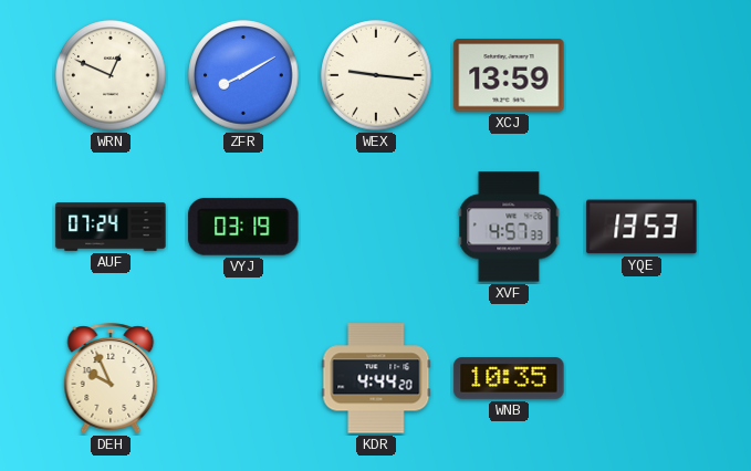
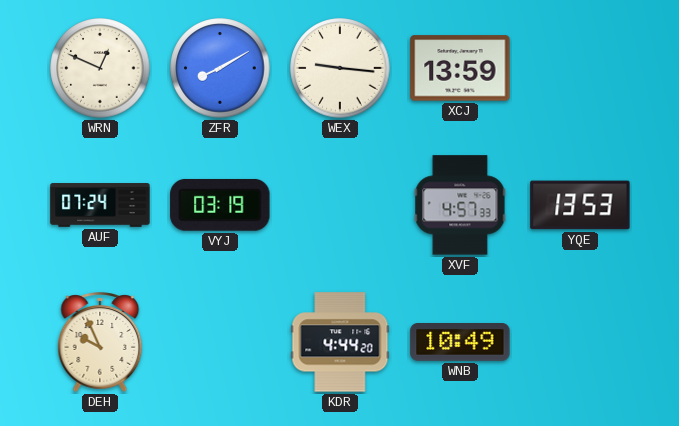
WNB: 10:35 -> 10:49
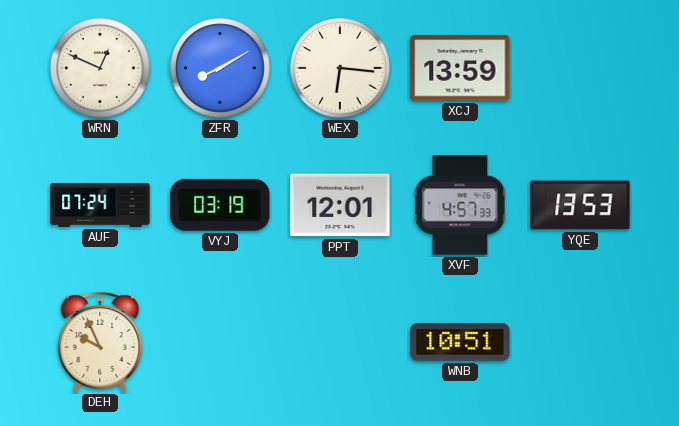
WEX: 9:16 -> 6:16
PPT: none -> 12:01
KDR: 4:44 -> none
WNB: 10:49 -> 10:51
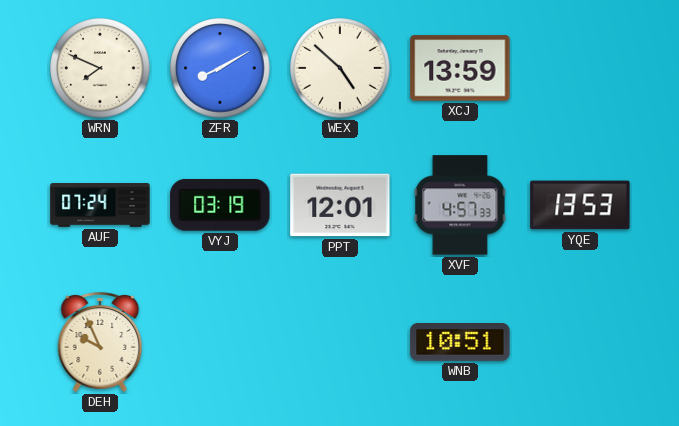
WRN: 12:49 -> 7:49
WEX: 6:16 -> 4:52
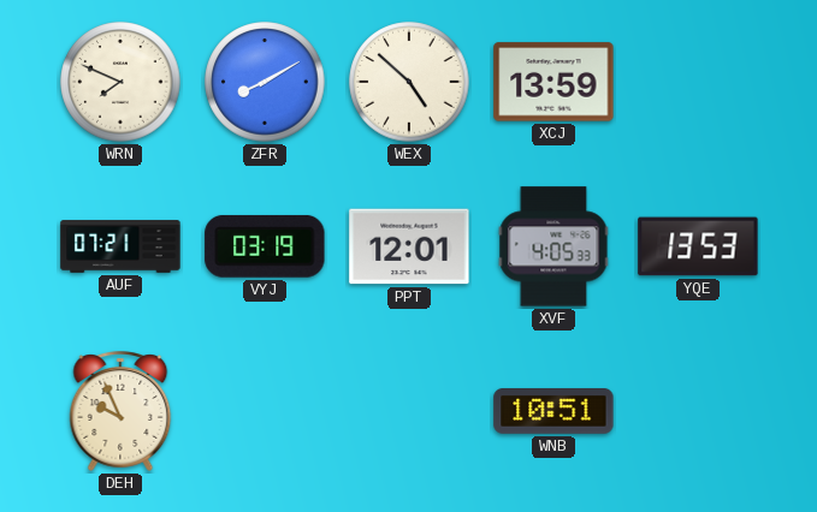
AUF: 07:24 -> 07:21
XVF: 4:57 -> 4:05
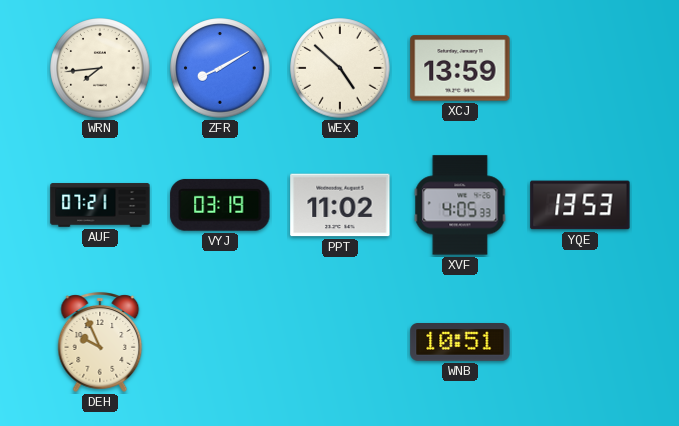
WRN: 7:49 -> 7:44
PPT: 12:01 -> 11:02
